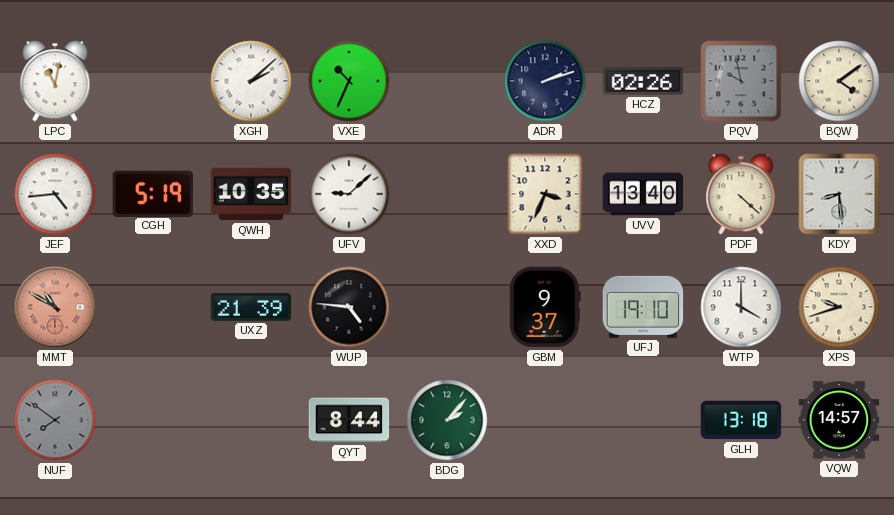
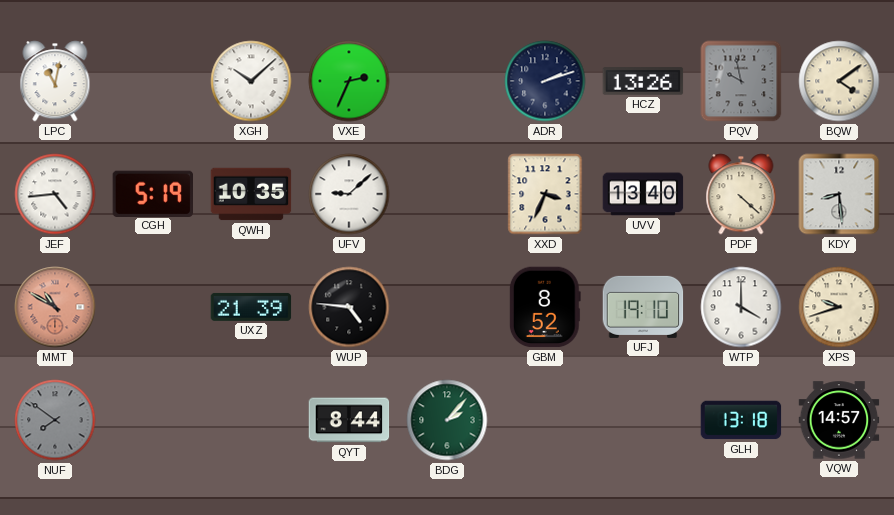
XGH: 2:08 -> 10:08
VXE: 10:34 -> 2:34
HCZ: 02:26 -> 13:26
GBM: 9:37 -> 8:52
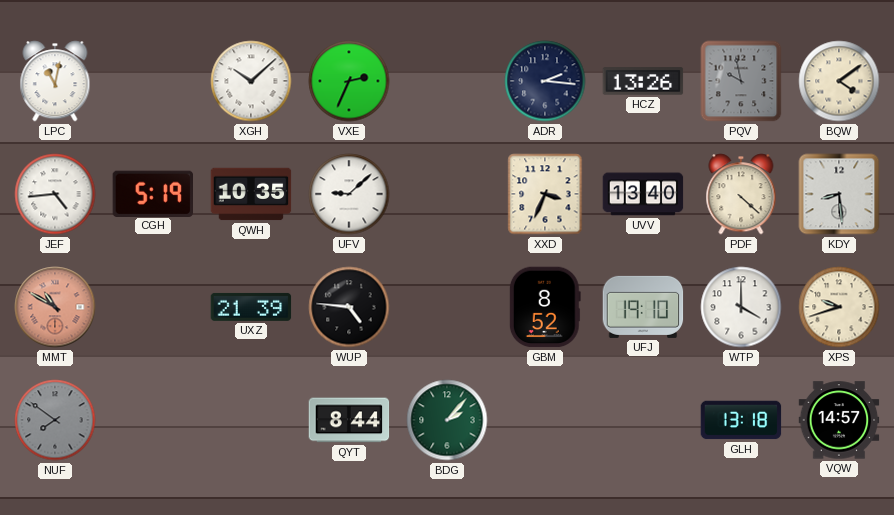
ADR: 2:12 -> 2:16
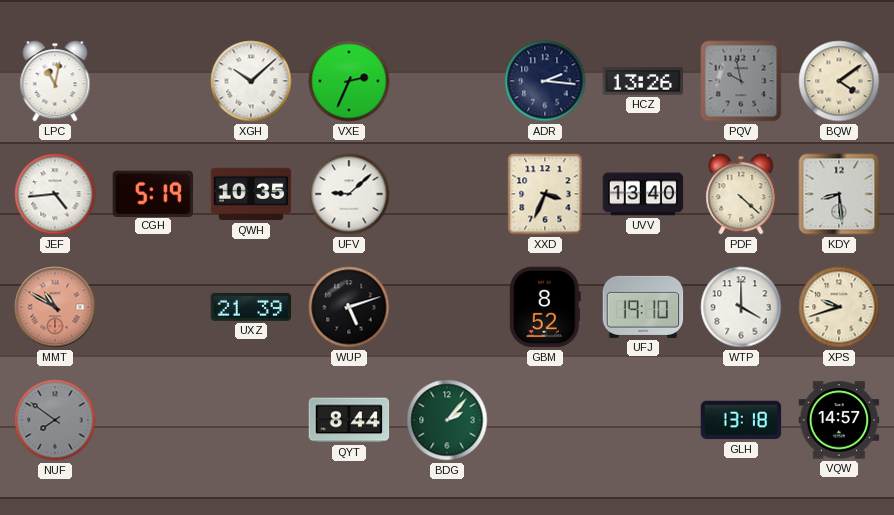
WUP: 4:46 -> 5:12
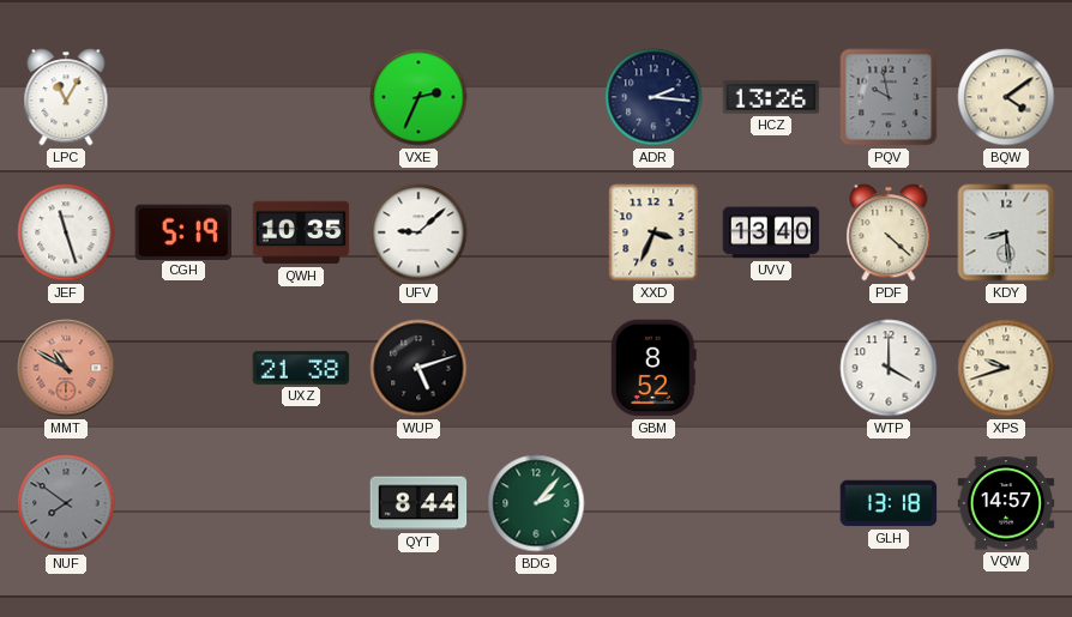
LPC: 11:02 -> 11:05
XGH: 10:08 -> none
JEF: 4:44 -> 11:27
UXZ: 21:39 -> 21:38
UFJ: 19:10 -> none
